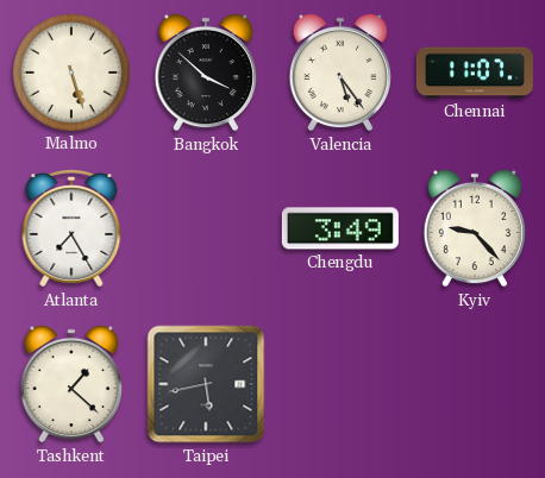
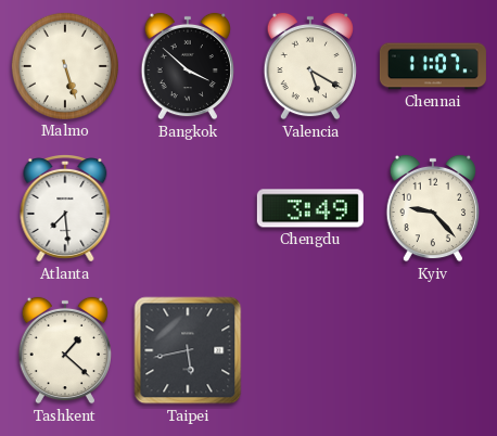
Valencia: 5:24 -> 5:20
Atlanta: 7:25 -> 7:29
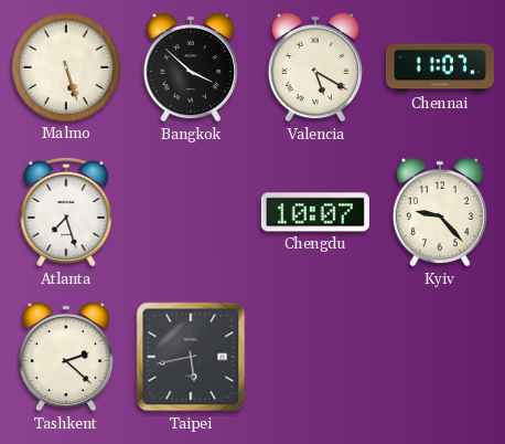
Atlanta: 7:29 -> 7:27
Chengdu: 3:49 -> 10:07
Tashkent: 1:22 -> 2:22
